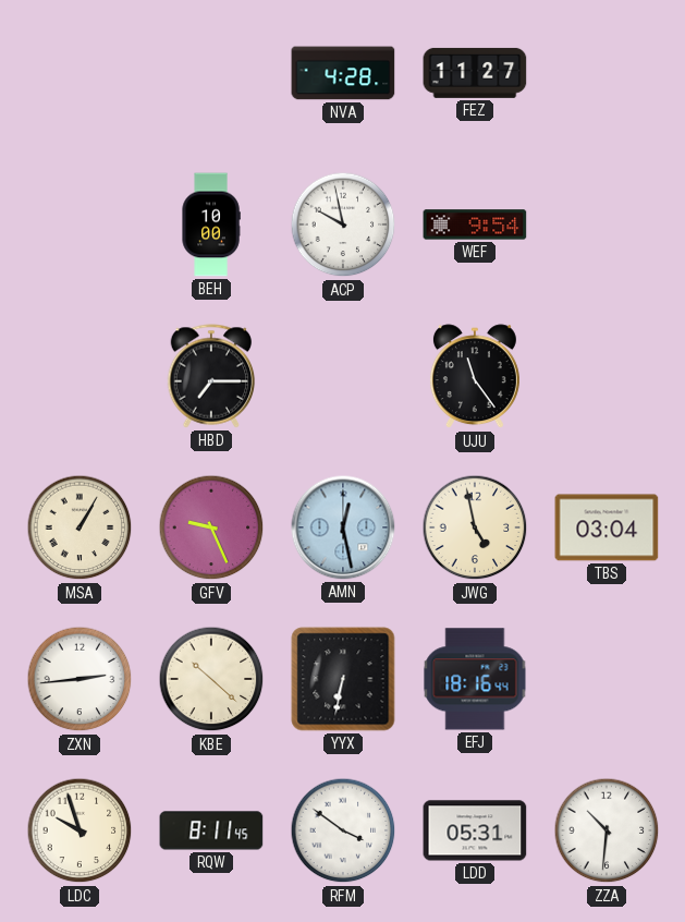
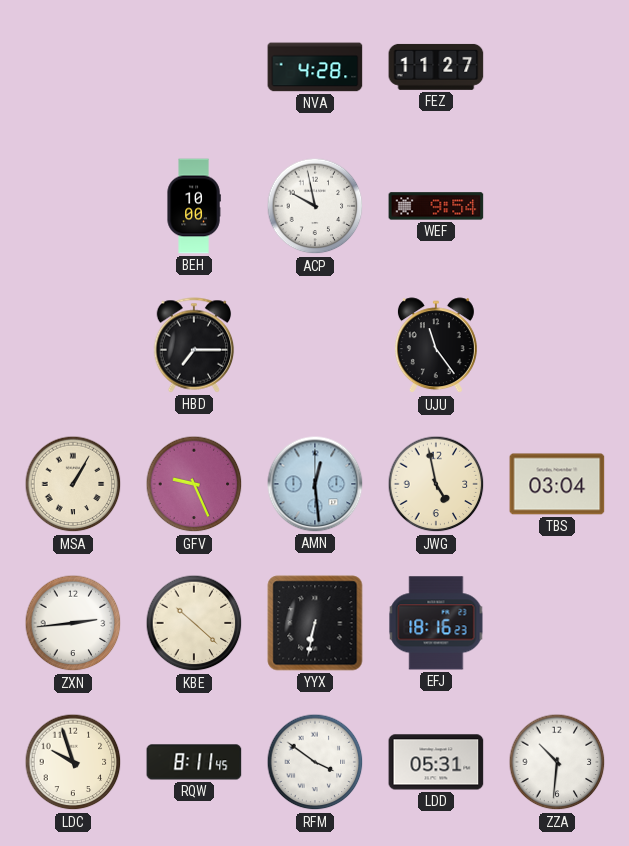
AMN: 12:28 -> 12:29
EFJ: 18:16:44 -> 18:16:23
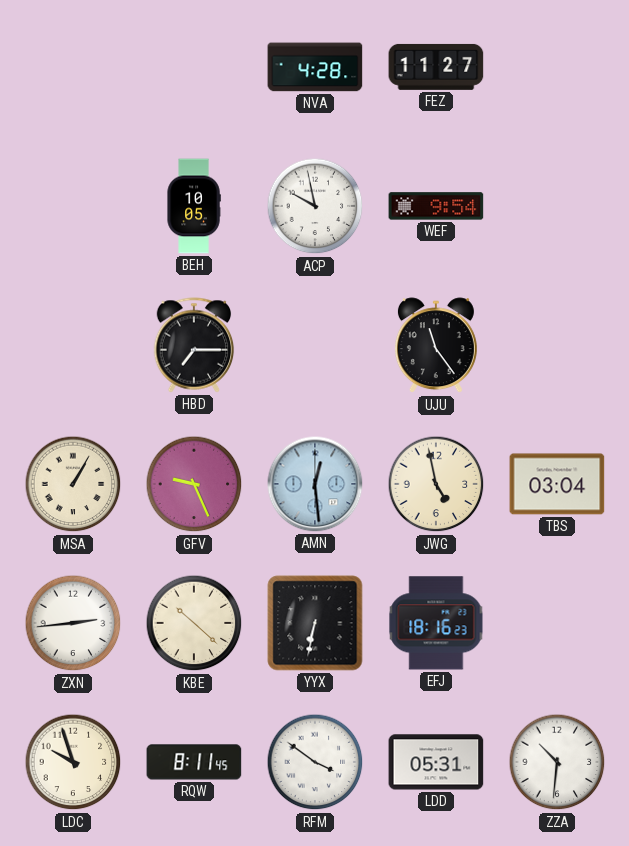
BEH: 10:00 -> 10:05
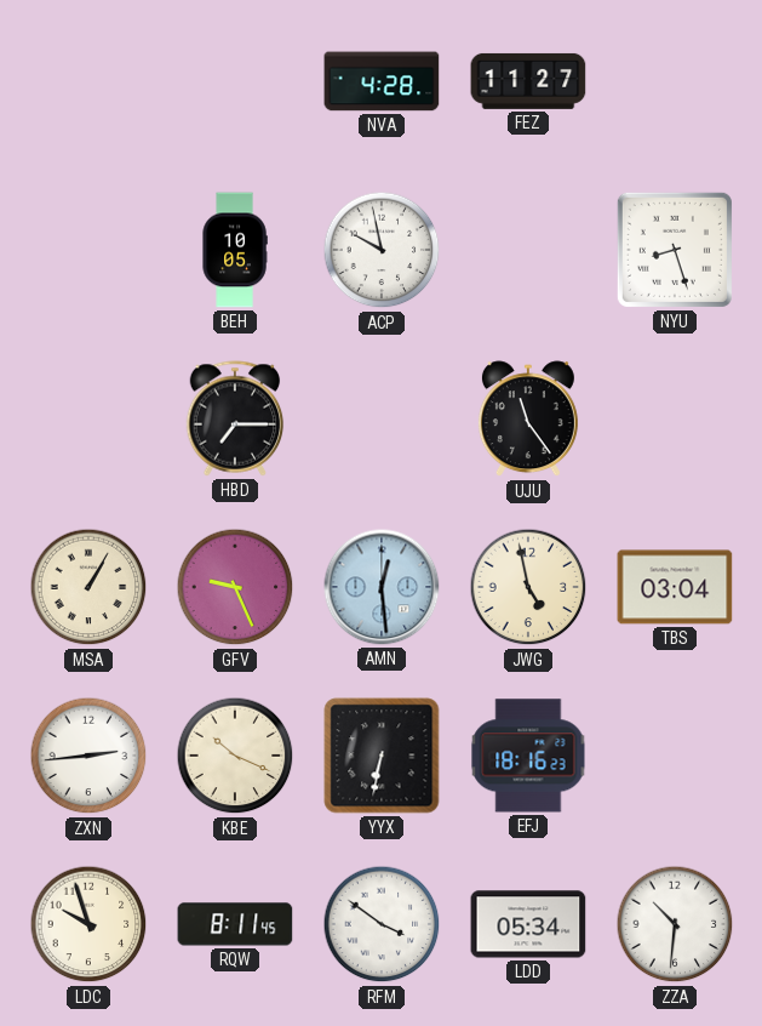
WEF: 9:54 -> none
NYU: none -> 8:27
KBE: 10:22 -> 10:19
LDD: 05:31 -> 05:34
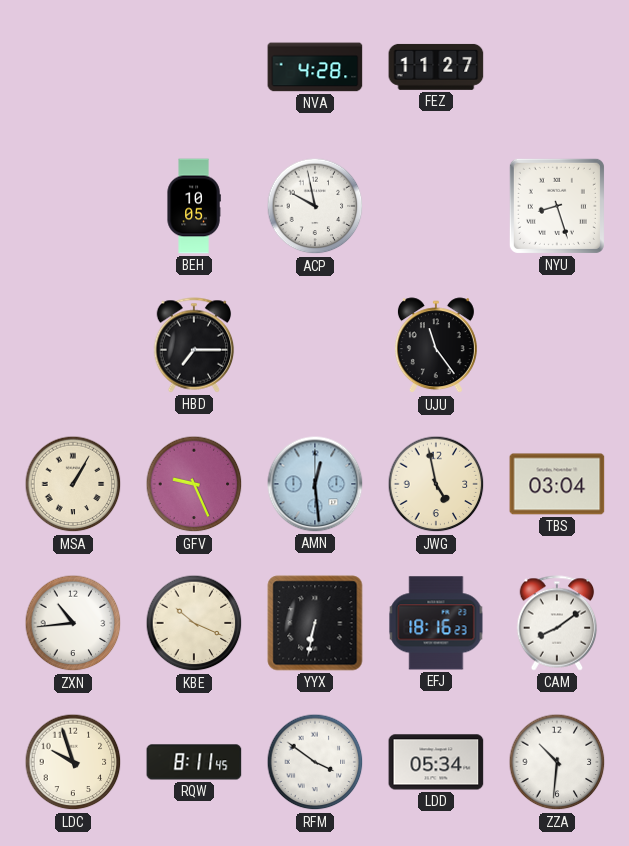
ZXN: 2:44 -> 10:44
CAM: none -> 8:09
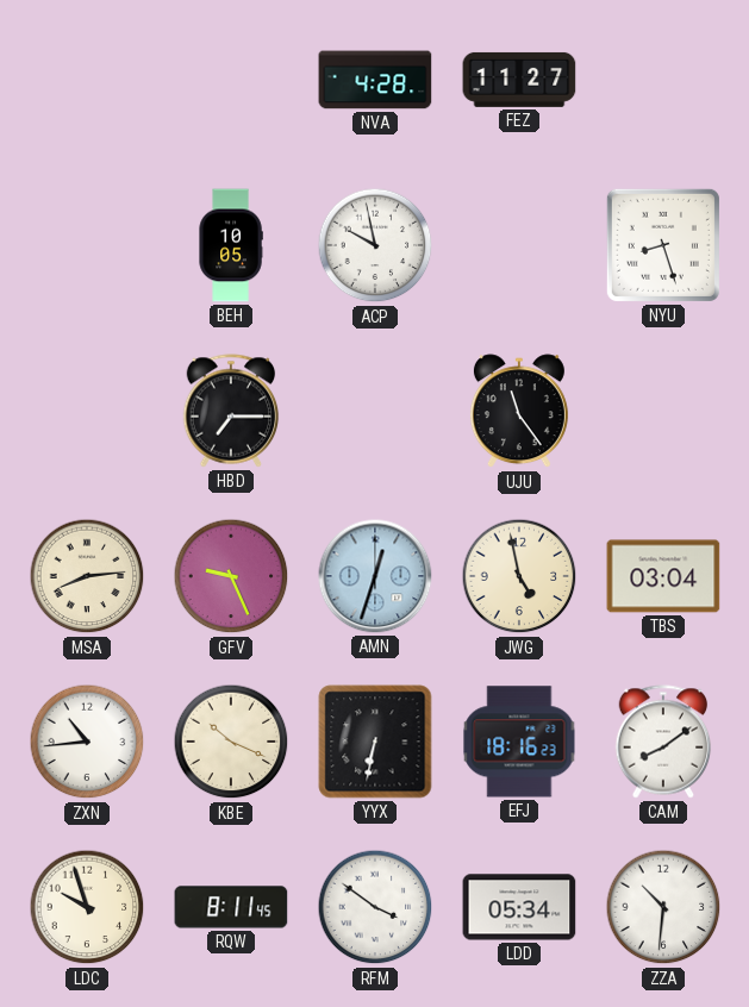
MSA: 1:05 -> 8:14
AMN: 12:29 -> 12:33
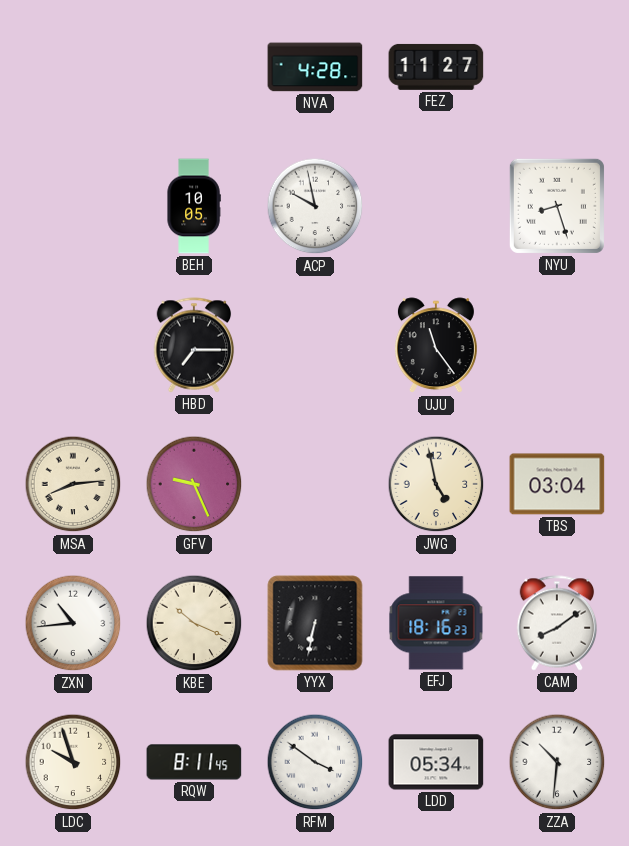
AMN: 12:33 -> none
